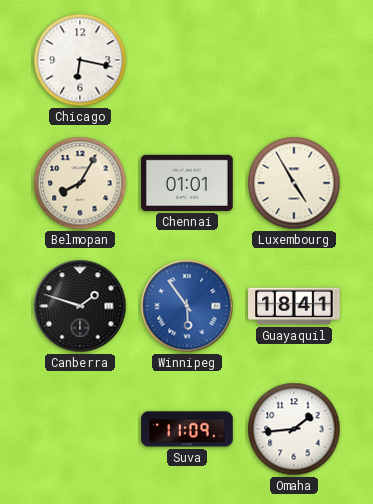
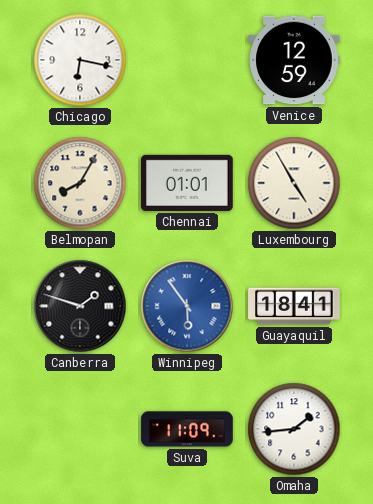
Venice: none -> 12:59
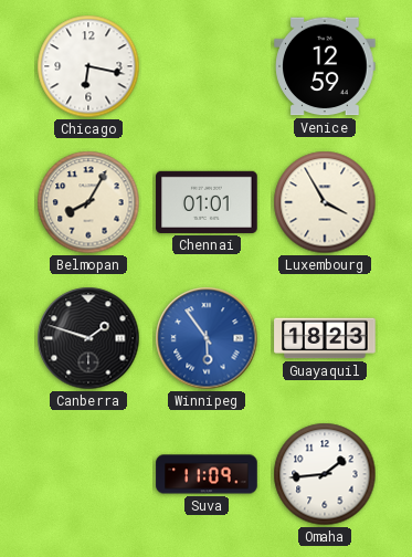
Luxembourg: 4:55 -> 3:55
Guayaquil: 18:41 -> 18:23
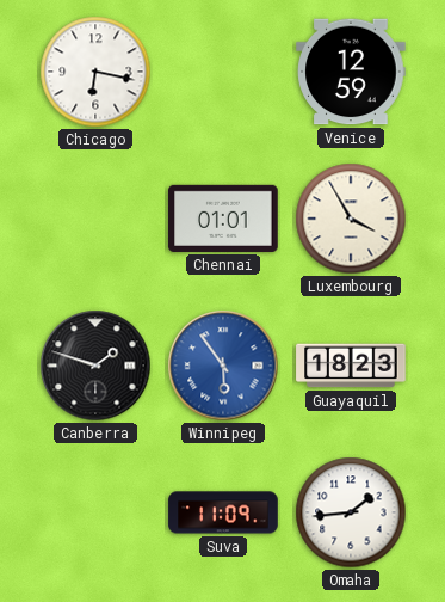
Belmopan: 8:05 -> none
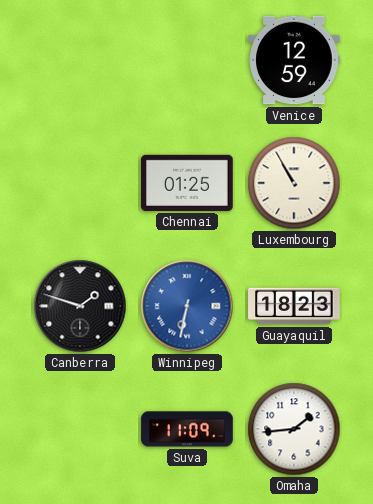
Chicago: 6:17 -> none
Chennai: 01:01 -> 01:25
Luxembourg: 3:55 -> 10:55
Winnipeg: 5:54 -> 6:32
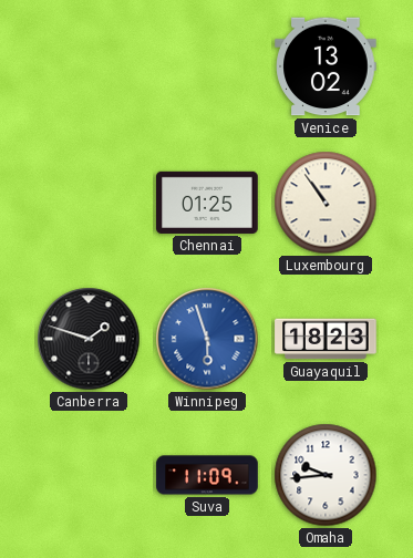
Venice: 12:59 -> 13:02
Luxembourg: 10:55 -> 10:54
Winnipeg: 6:32 -> 5:57
Omaha: 1:44 -> 9:44
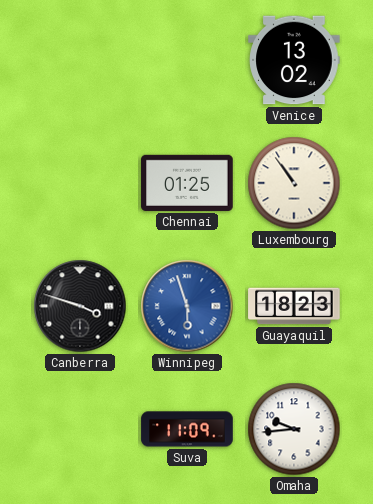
Canberra: 1:48 -> 3:48
